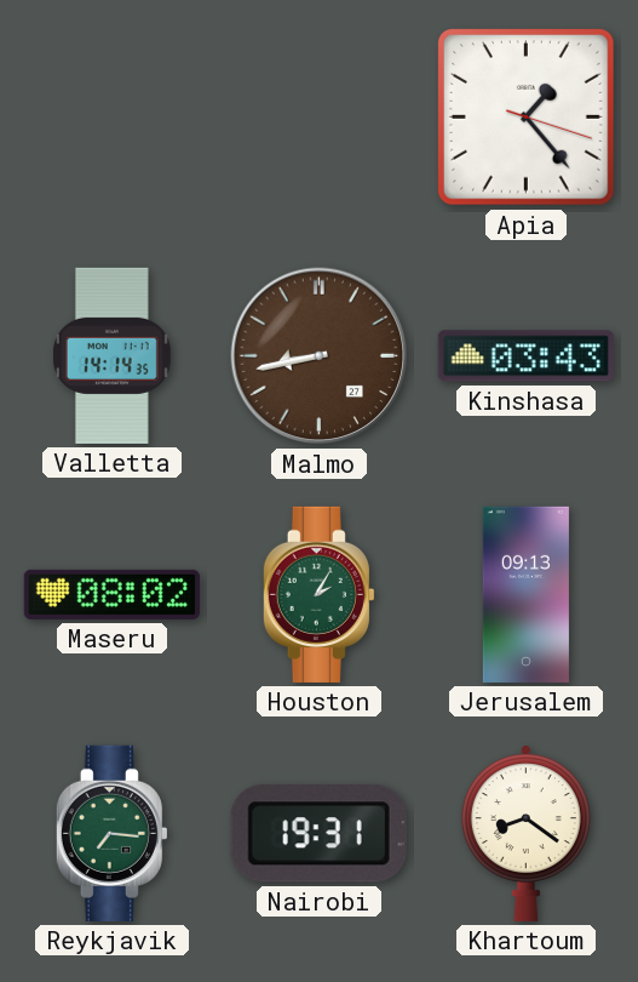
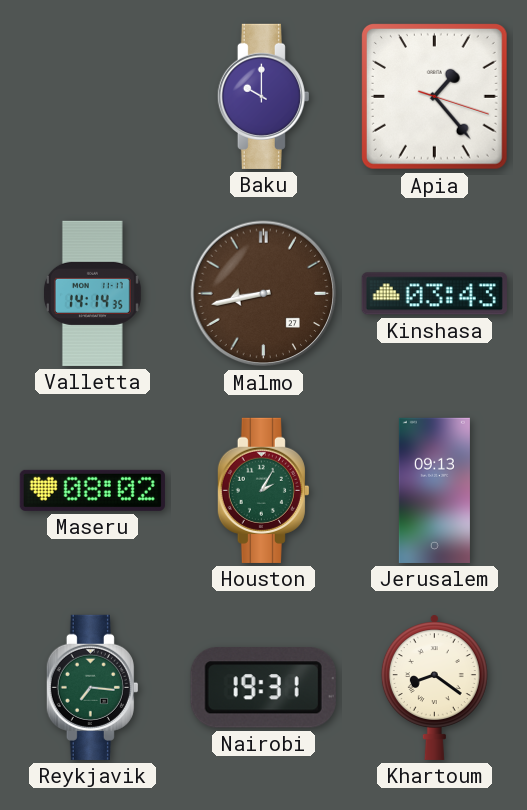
Baku: none -> 10:00
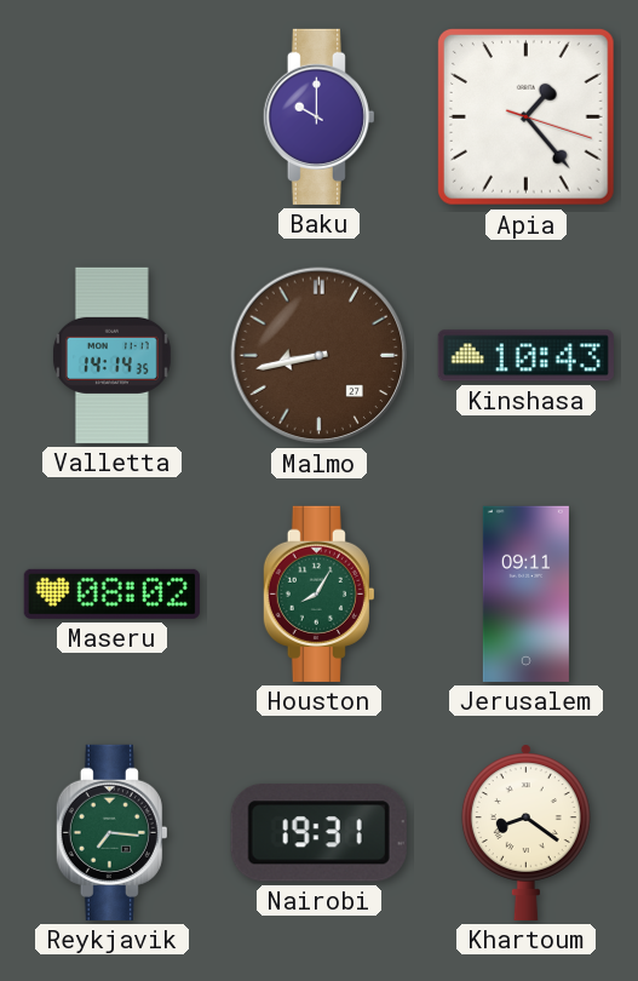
Kinshasa: 03:43 -> 10:43
Houston: 2:05 -> 8:05
Jerusalem: 09:13 -> 09:11
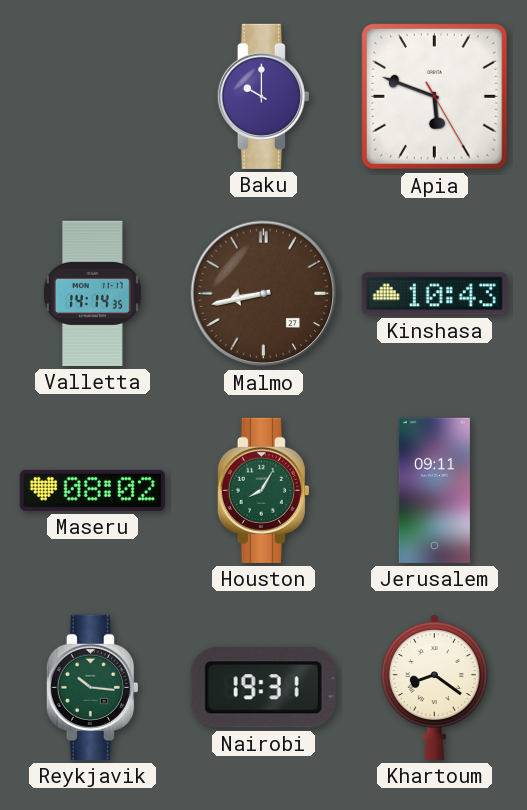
Apia: 1:23 -> 5:48
Reykjavik: 7:16 -> 10:16
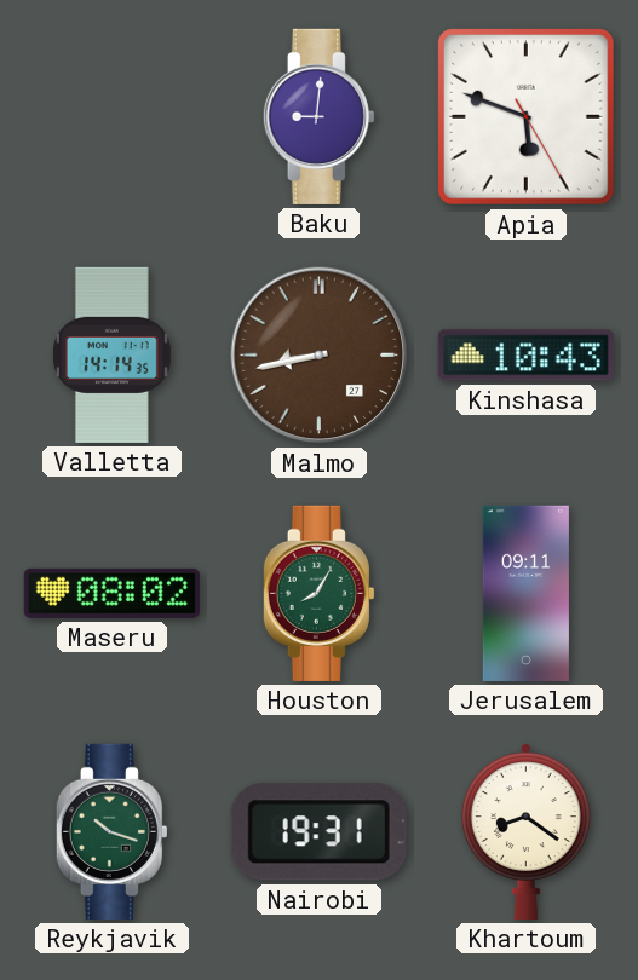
Baku: 10:00 -> 9:01
Reykjavik: 10:16 -> 10:18
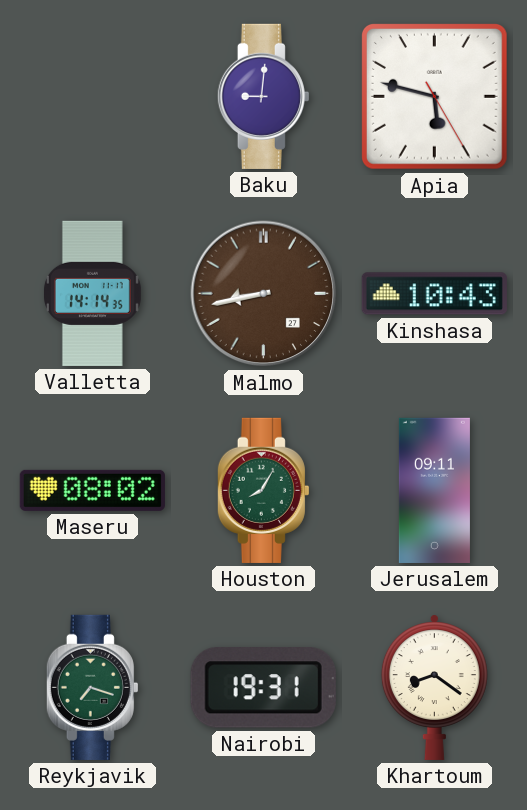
Apia: 5:48 -> 5:47
Reykjavik: 10:18 -> 7:18
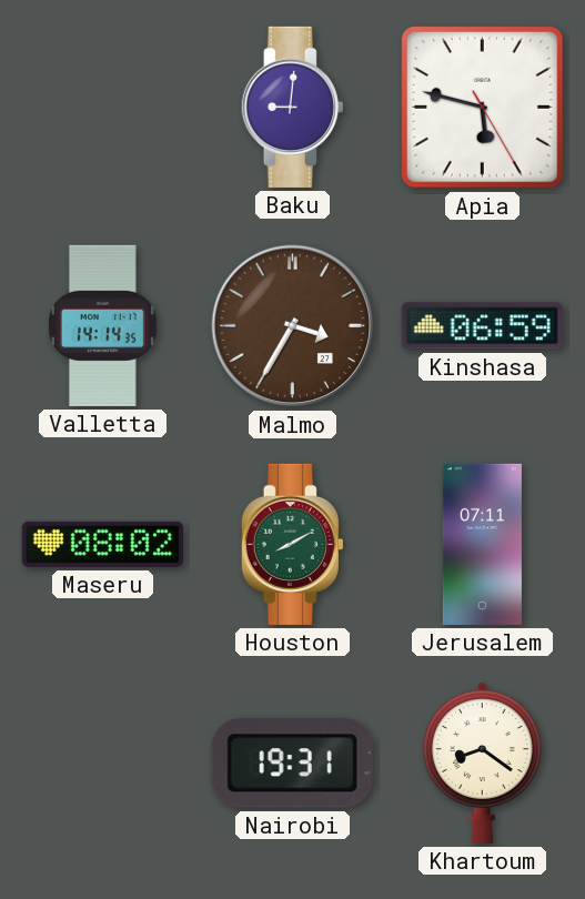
Malmo: 8:43 -> 3:35
Kinshasa: 10:43 -> 06:59
Houston: 8:05 -> 8:10
Jerusalem: 09:11 -> 07:11
Reykjavik: 7:18 -> none
